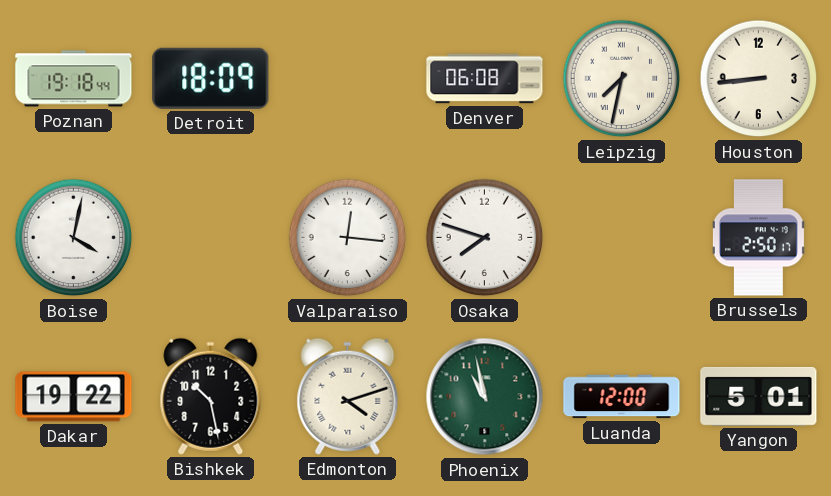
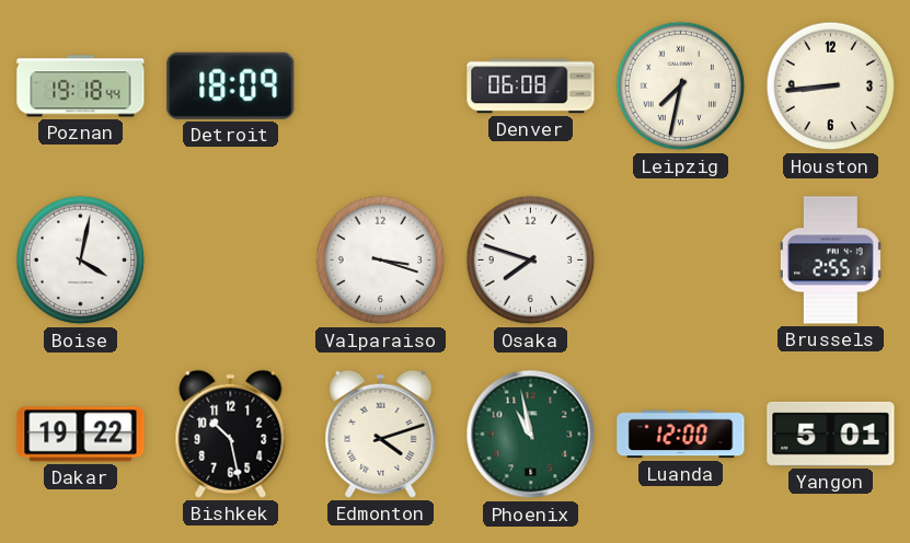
Valparaiso: 12:16 -> 3:18
Brussels: 2:50 -> 2:55
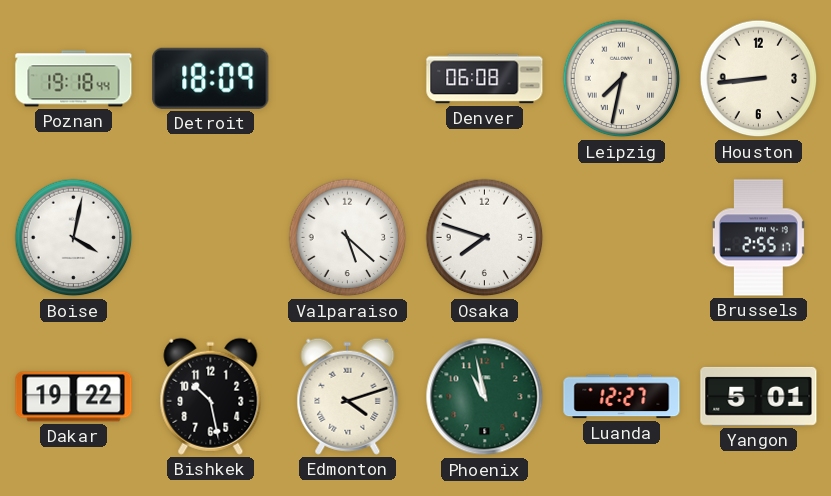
Valparaiso: 3:18 -> 5:22
Luanda: 12:00 -> 12:27
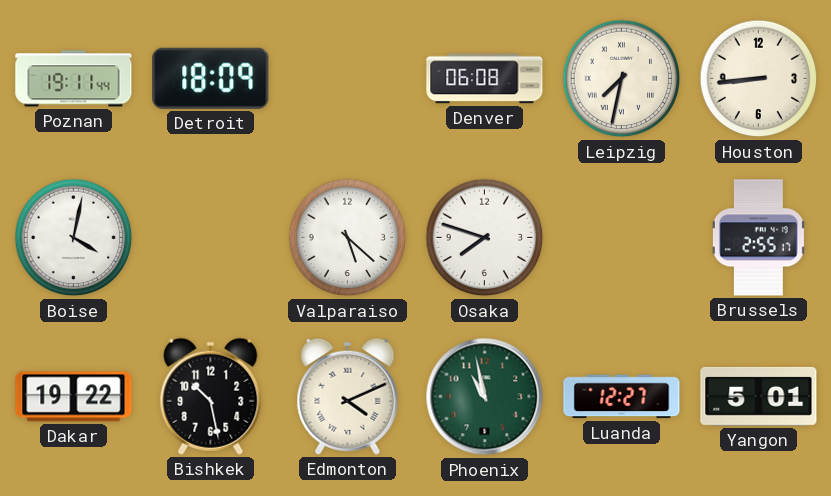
Poznan: 19:18 -> 19:11
Edmonton: 4:12 -> 4:11
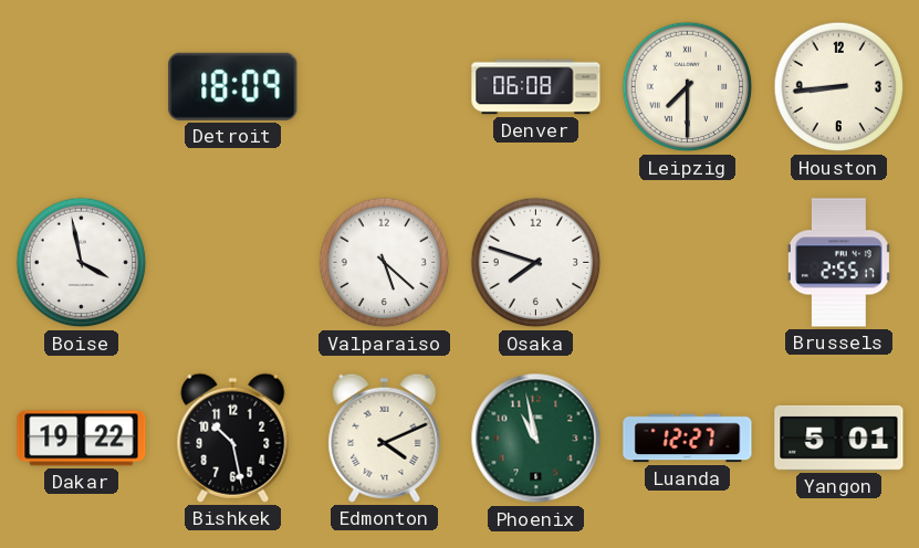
Poznan: 19:11 -> none
Leipzig: 7:32 -> 7:30
Boise: 4:02 -> 3:58
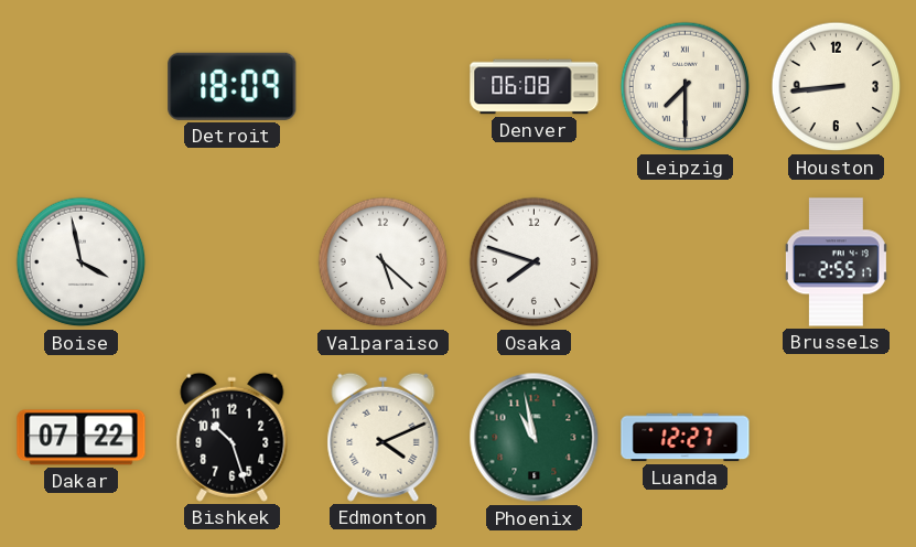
Dakar: 19:22 -> 07:22
Bishkek: 10:28 -> 10:27
Yangon: 5:01 -> none
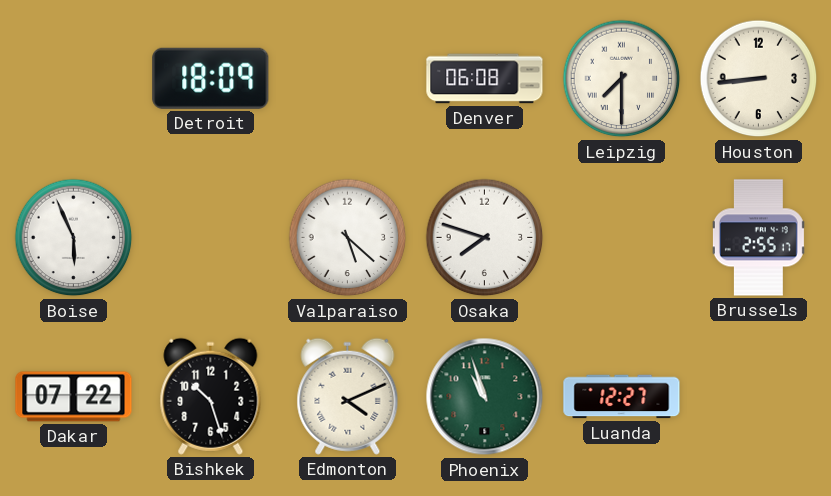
Boise: 3:58 -> 5:56
Phoenix: 10:58 -> 10:57
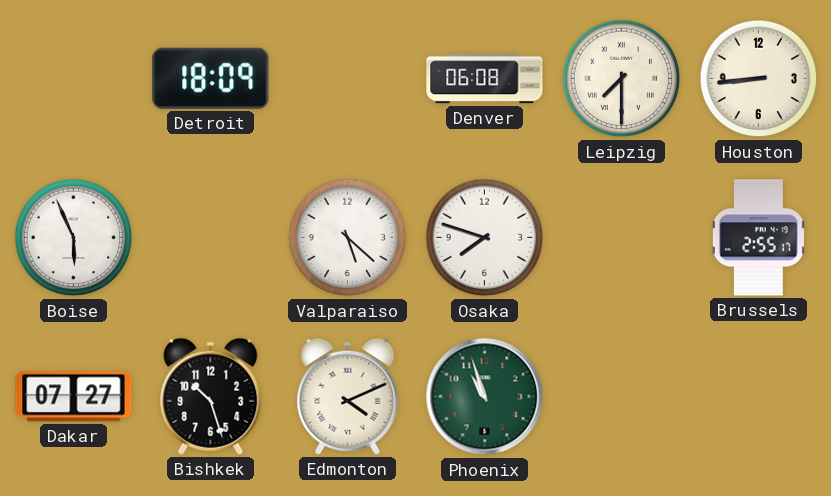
Dakar: 07:22 -> 07:27
Luanda: 12:27 -> none
